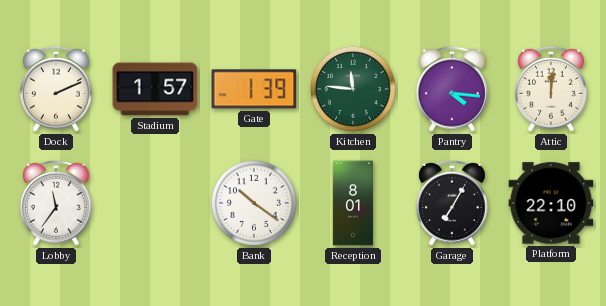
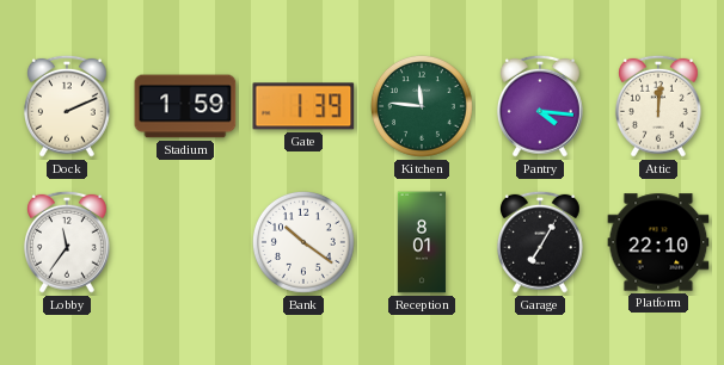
Stadium: 1:57 -> 1:59
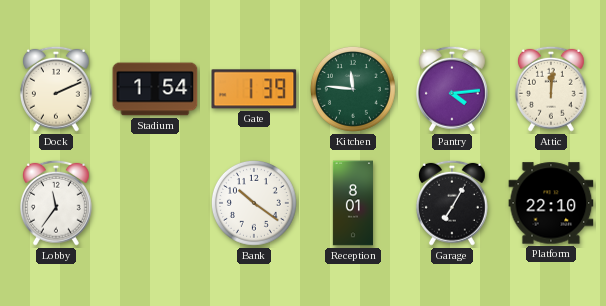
Stadium: 1:59 -> 1:54
Pantry: 4:16 -> 4:14
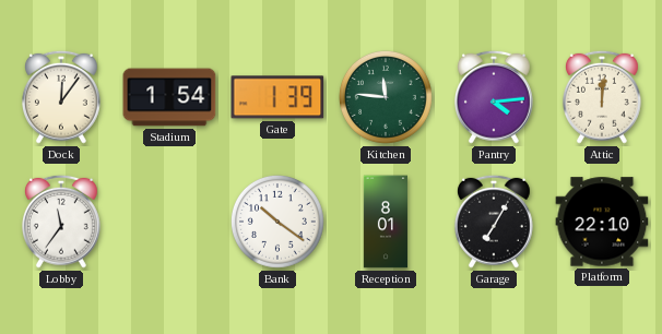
Dock: 2:11 -> 12:06
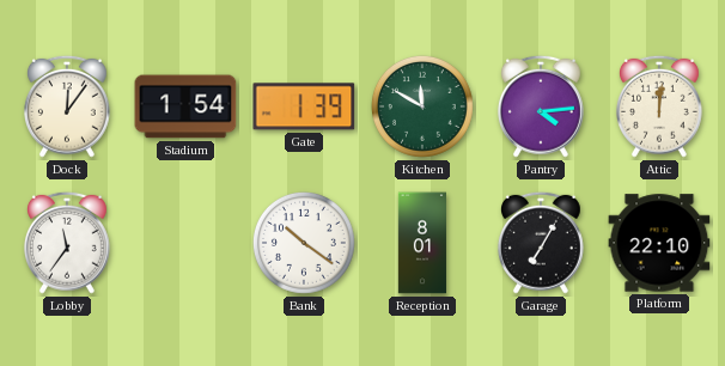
Kitchen: 11:46 -> 11:50
